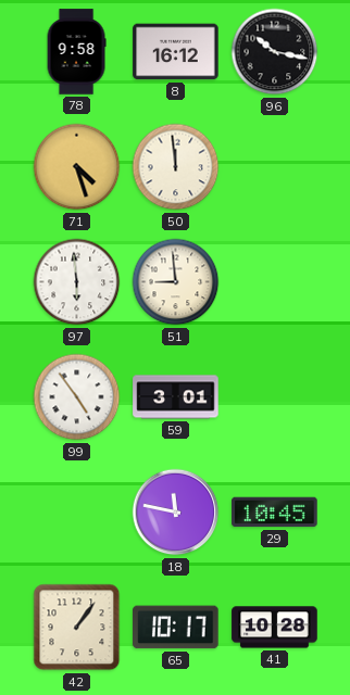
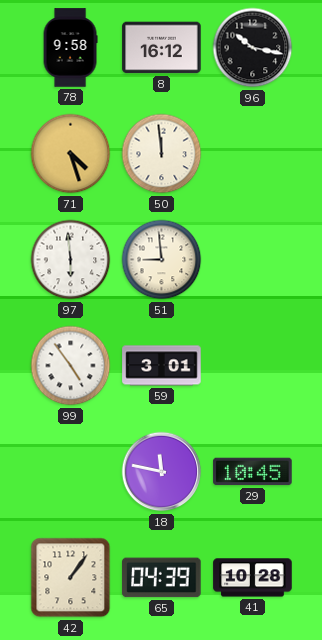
65: 10:17 -> 04:39
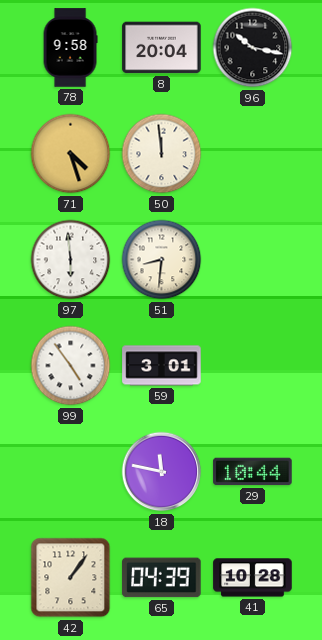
8: 16:12 -> 20:04
51: 8:59 -> 8:31
29: 10:45 -> 10:44
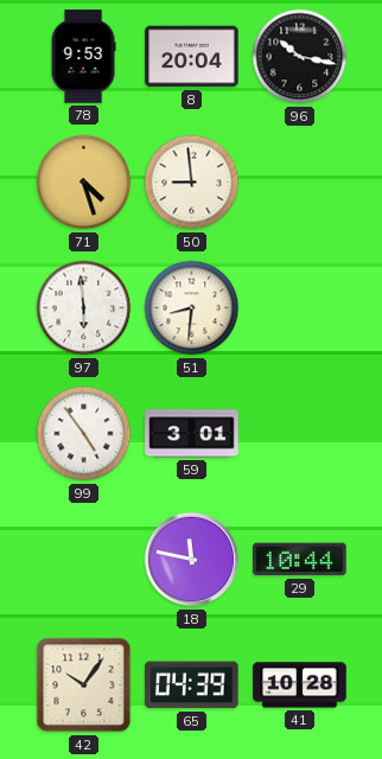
78: 9:58 -> 9:53
50: 11:59 -> 8:59
42: 1:06 -> 10:06
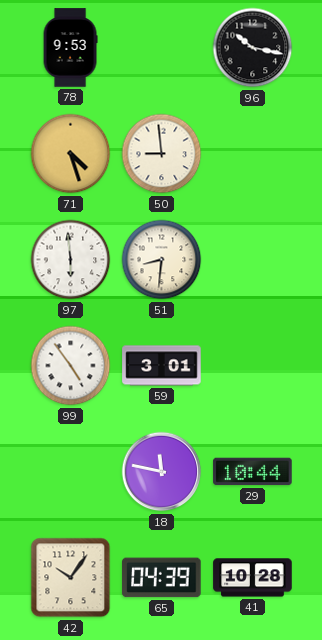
8: 20:04 -> none
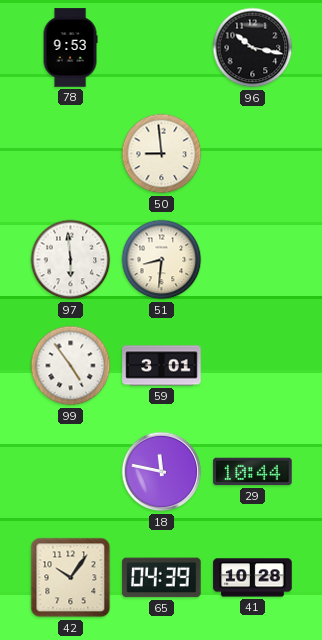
71: 4:27 -> none
